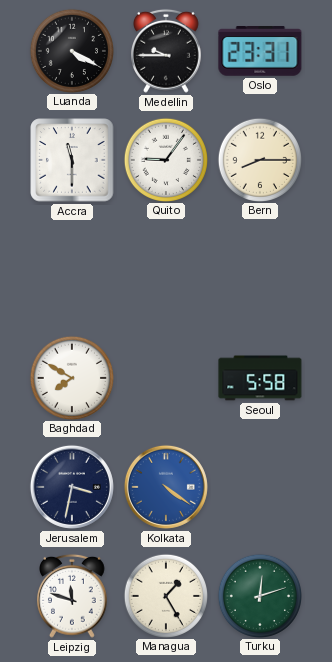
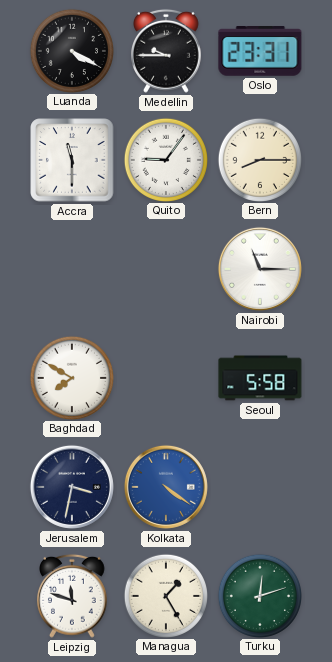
Nairobi: none -> 11:15
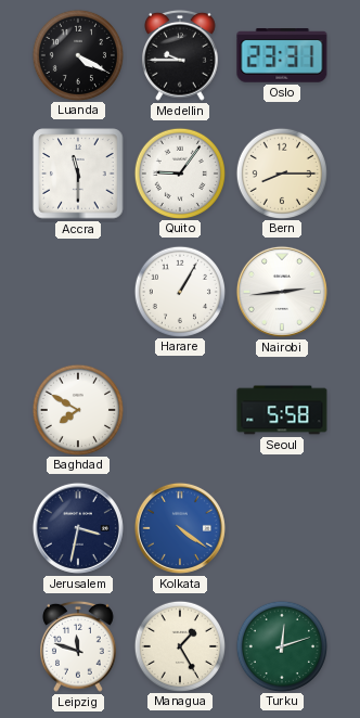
Harare: none -> 1:05
Nairobi: 11:15 -> 2:44
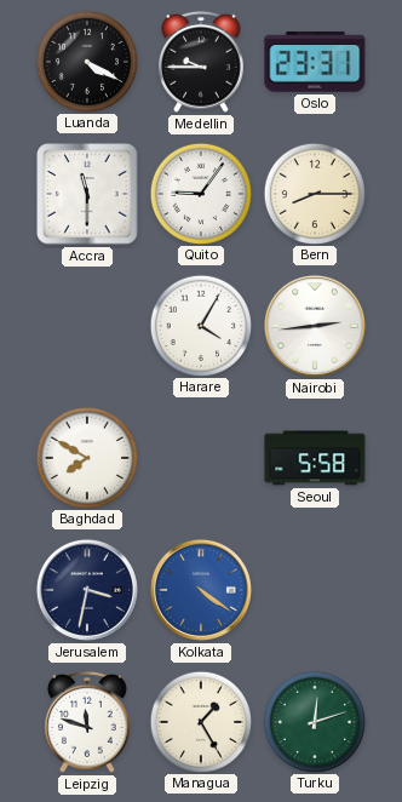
Harare: 1:05 -> 4:05
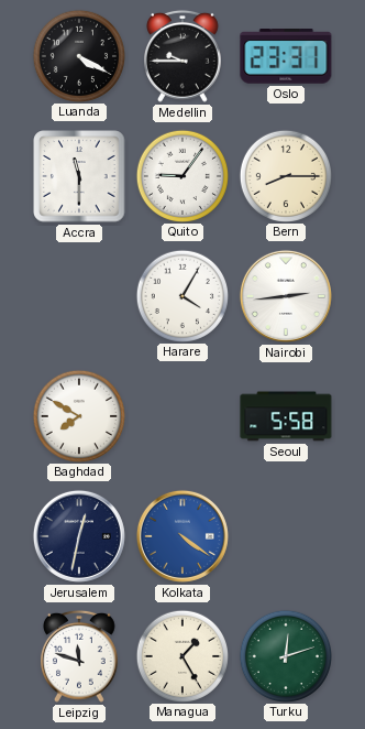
Jerusalem: 3:32 -> 12:32
